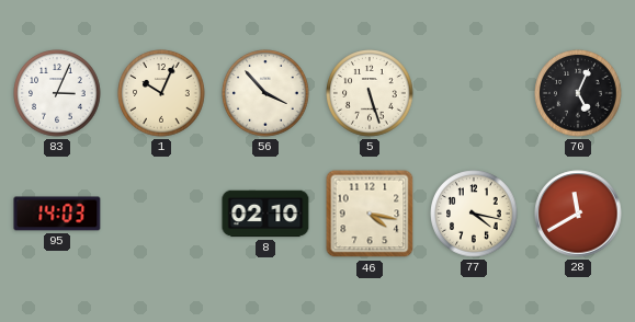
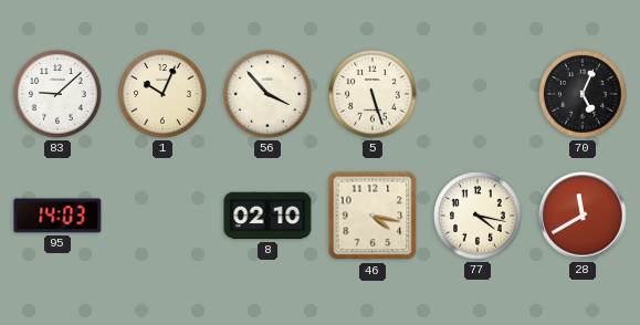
83: 3:04 -> 9:08
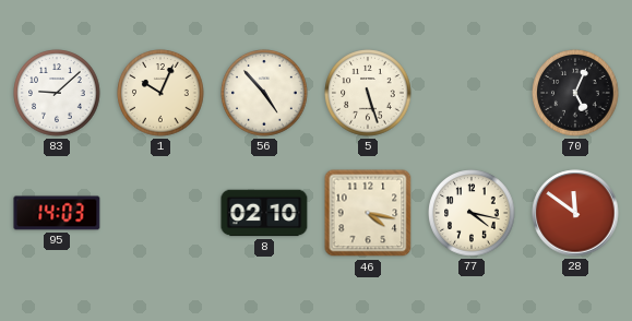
56: 3:53 -> 4:53
28: 11:40 -> 11:51
